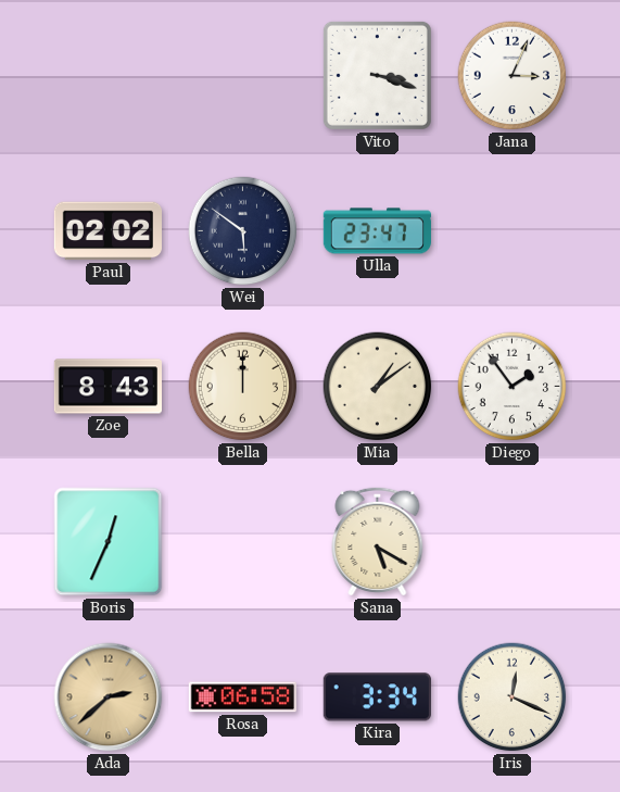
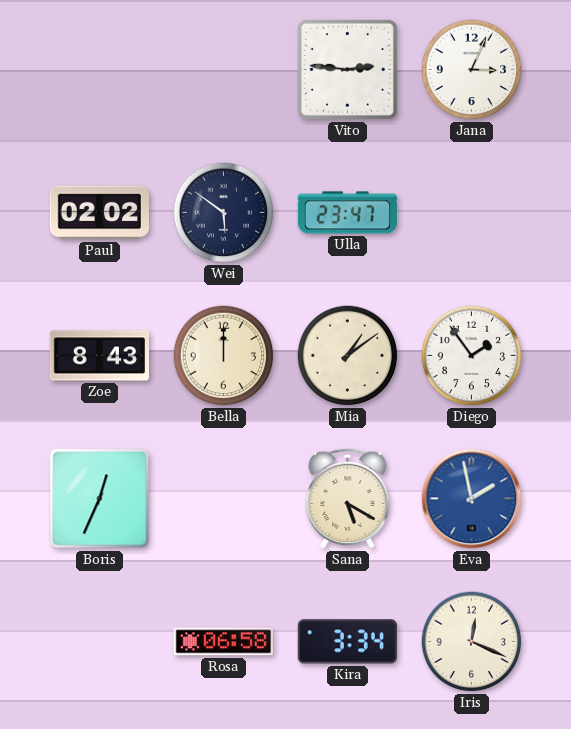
Vito: 3:18 -> 2:46
Eva: none -> 1:58
Ada: 2:38 -> none
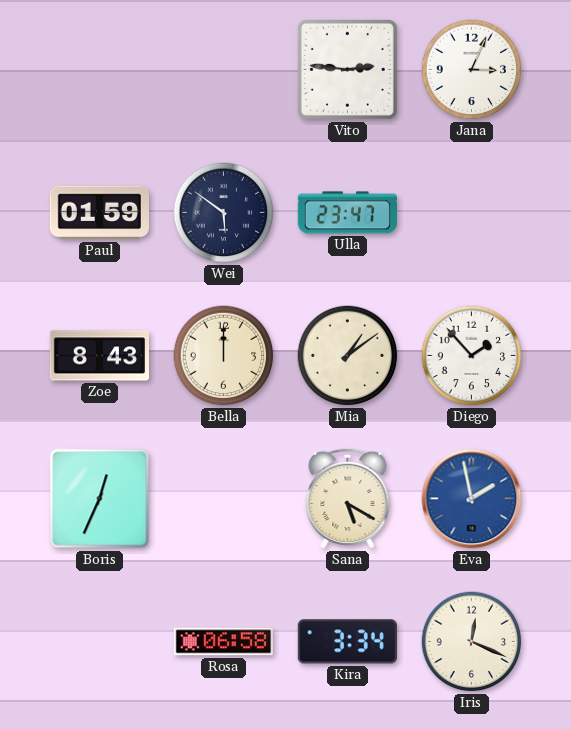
Paul: 02:02 -> 01:59
Diego: 1:54 -> 1:53
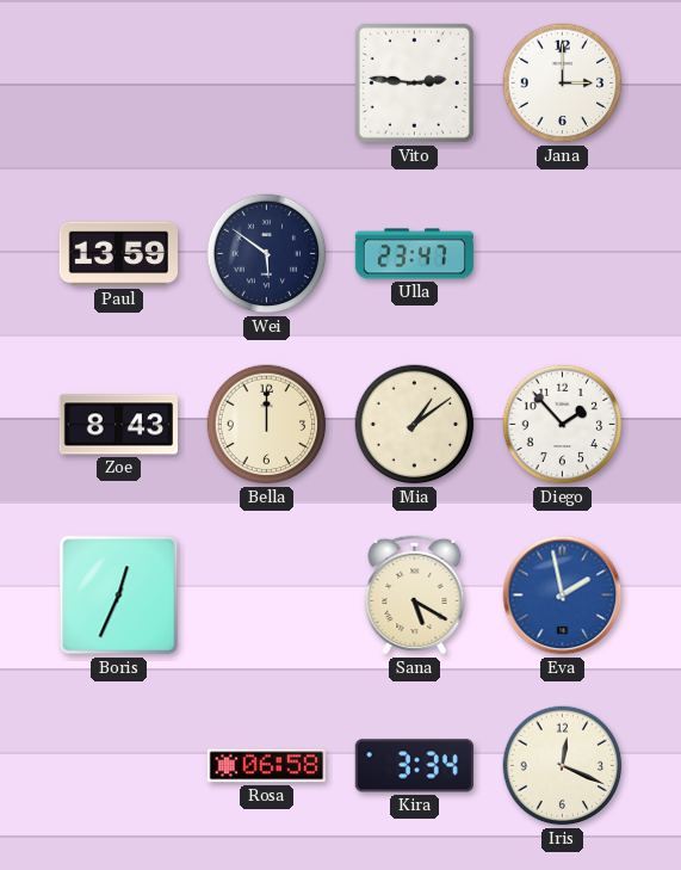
Jana: 3:04 -> 3:00
Paul: 01:59 -> 13:59
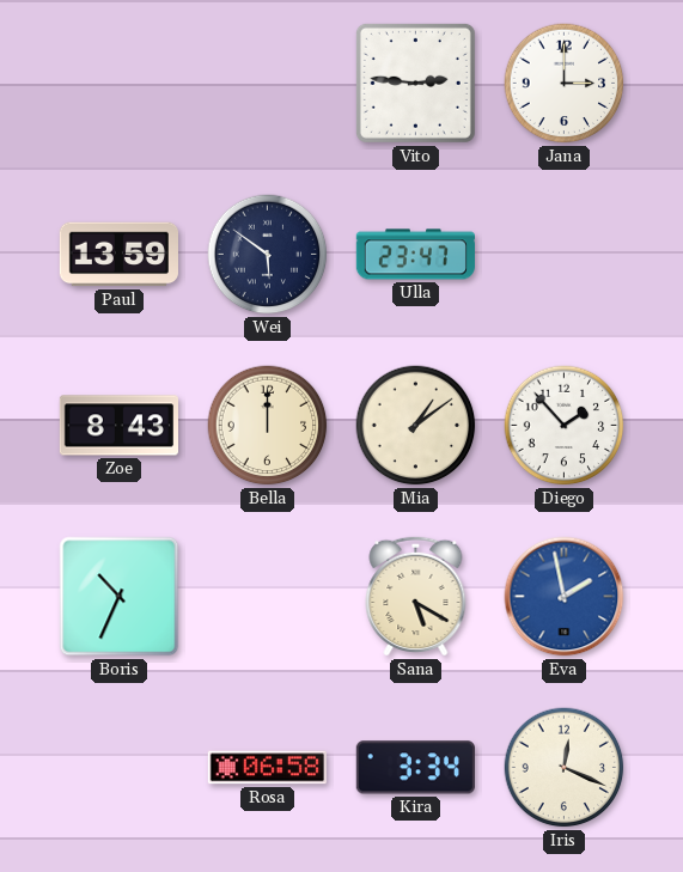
Boris: 12:34 -> 10:34
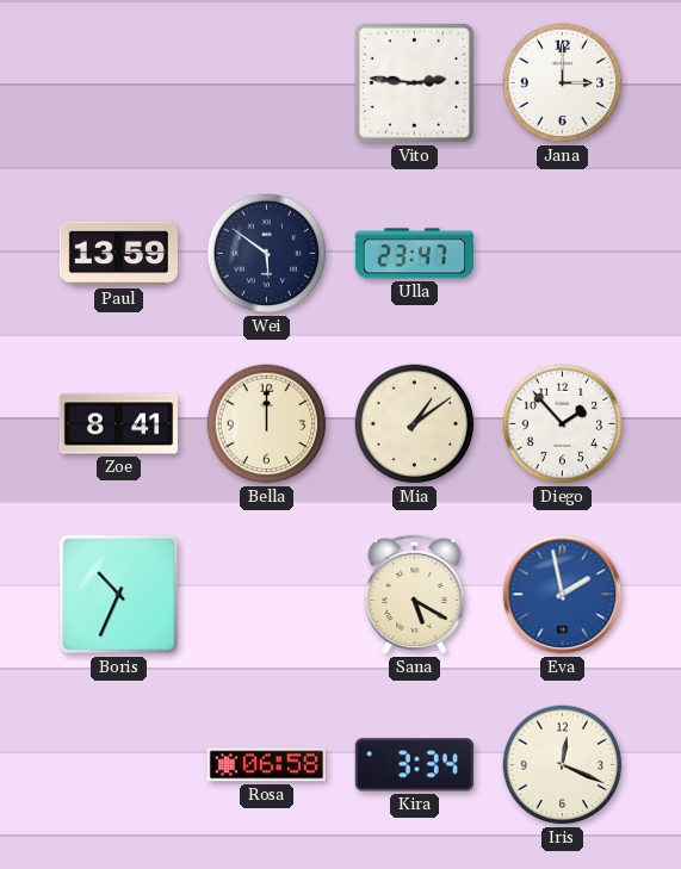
Zoe: 8:43 -> 8:41
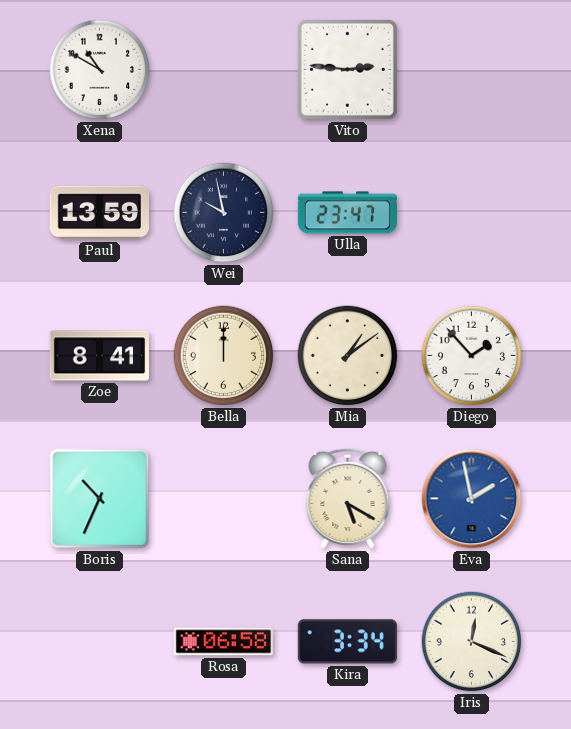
Xena: none -> 10:50
Jana: 3:00 -> none
Wei: 5:51 -> 9:58
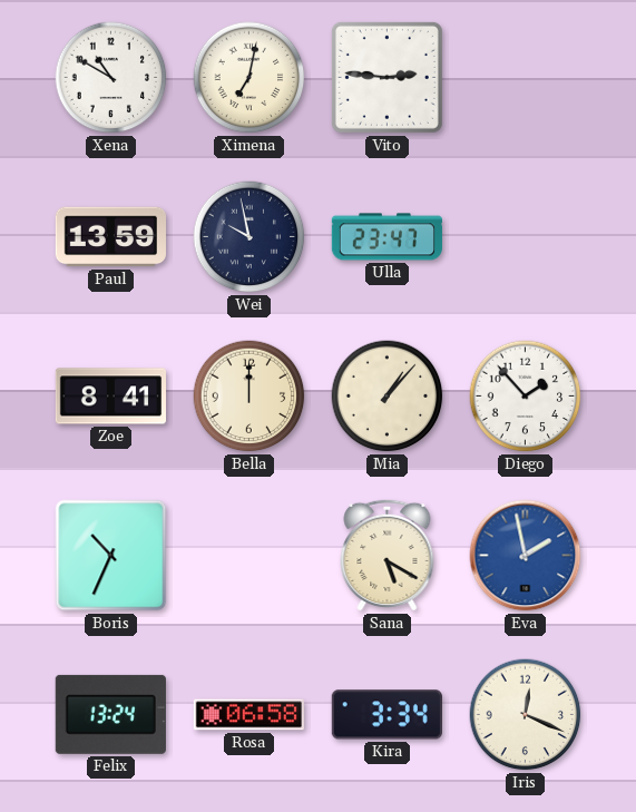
Ximena: none -> 7:02
Mia: 1:09 -> 1:07
Felix: none -> 13:24
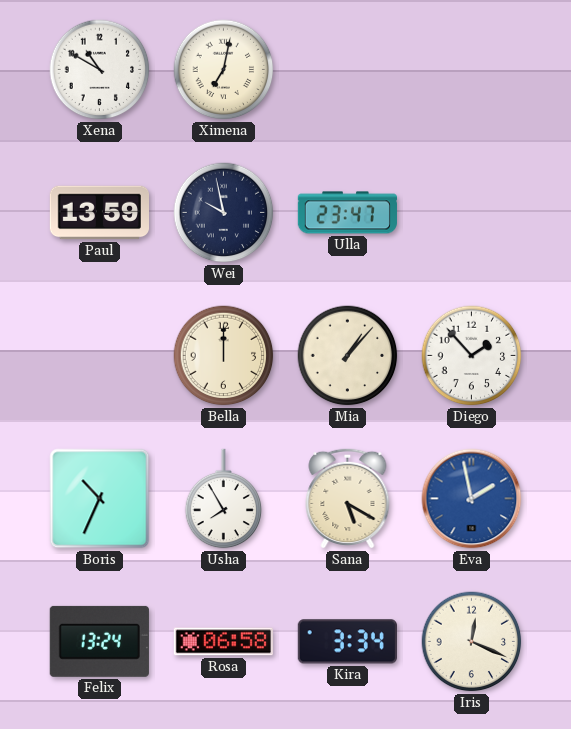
Vito: 2:46 -> none
Zoe: 8:41 -> none
Usha: none -> 7:55
